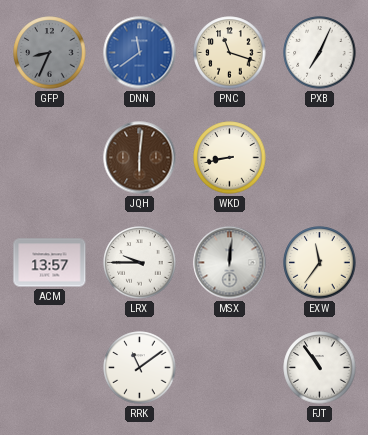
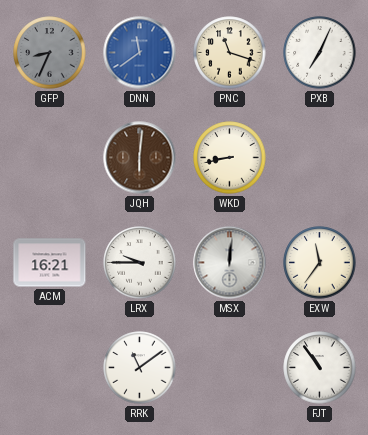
ACM: 13:57 -> 16:21
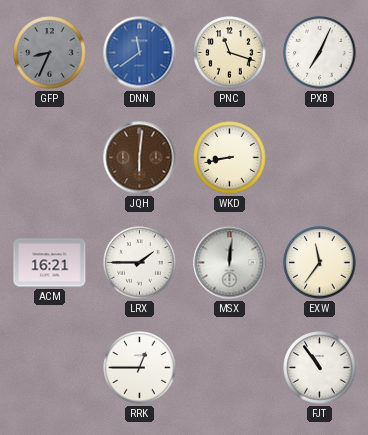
LRX: 9:45 -> 1:45
RRK: 11:09 -> 12:45
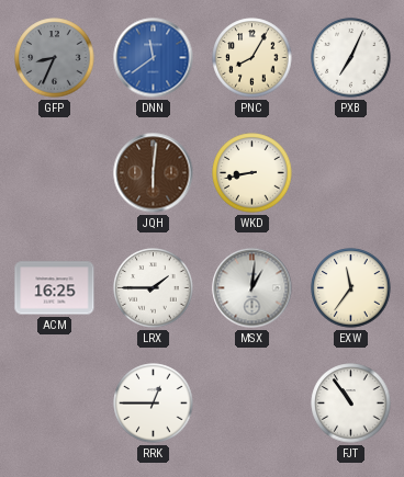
PNC: 11:18 -> 8:05
ACM: 16:21 -> 16:25
MSX: 12:01 -> 1:01
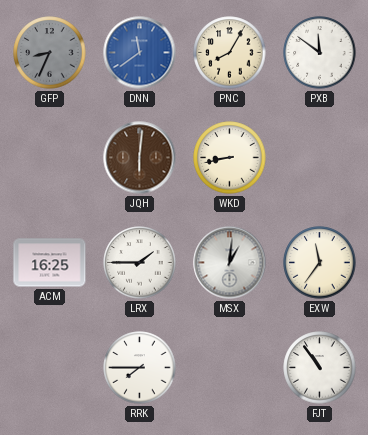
PXB: 7:04 -> 11:51
RRK: 12:45 -> 7:45
